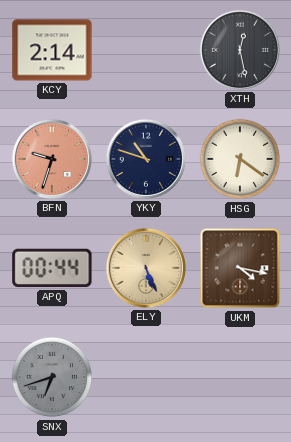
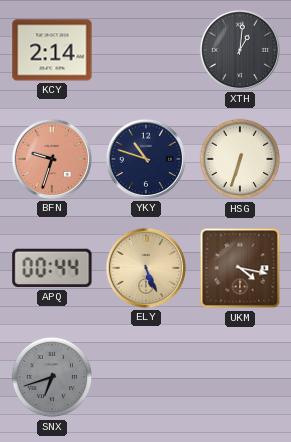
XTH: 12:28 -> 1:01
HSG: 6:21 -> 6:33
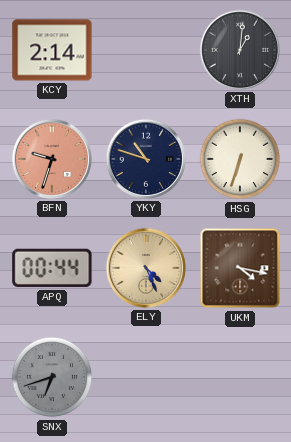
ELY: 5:26 -> 4:26
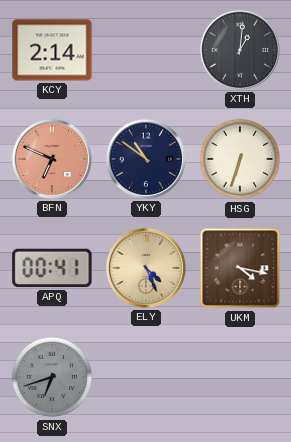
BFN: 9:33 -> 6:49
YKY: 10:48 -> 10:51
APQ: 00:44 -> 00:41
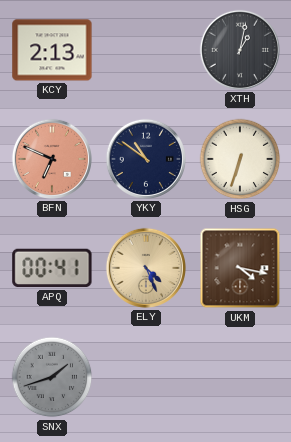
KCY: 2:14 -> 2:13
XTH: 1:01 -> 1:02
SNX: 6:42 -> 1:42
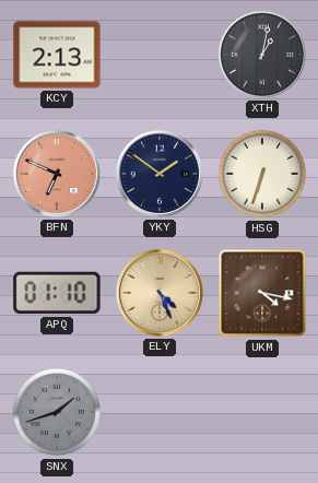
YKY: 10:51 -> 1:51
APQ: 00:41 -> 01:10
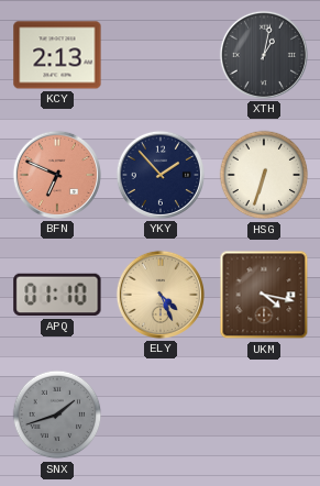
YKY: 1:51 -> 1:53
